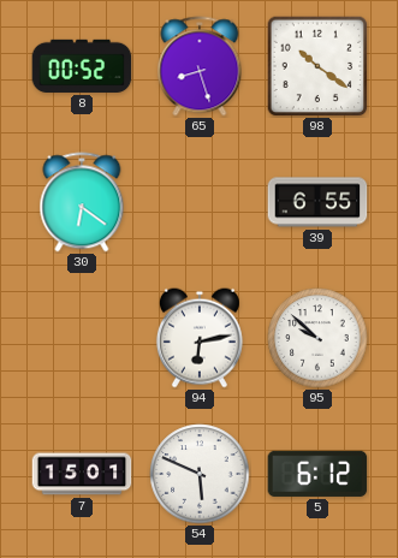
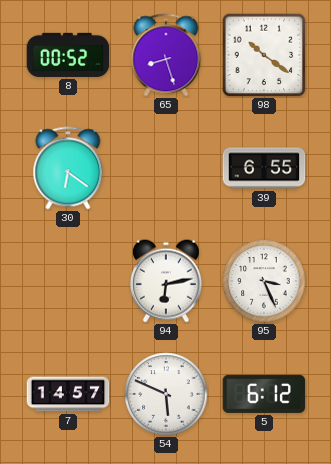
95: 9:52 -> 3:26
7: 15:01 -> 14:57
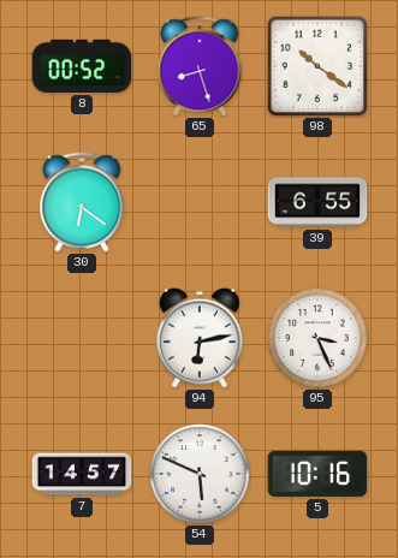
5: 6:12 -> 10:16
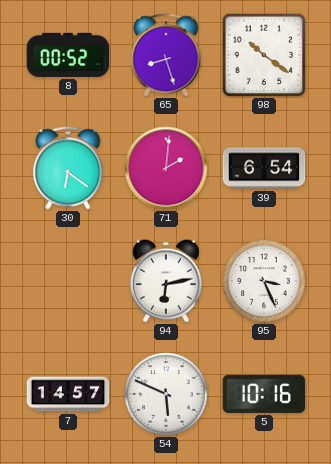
71: none -> 2:01
39: 6:55 -> 6:54
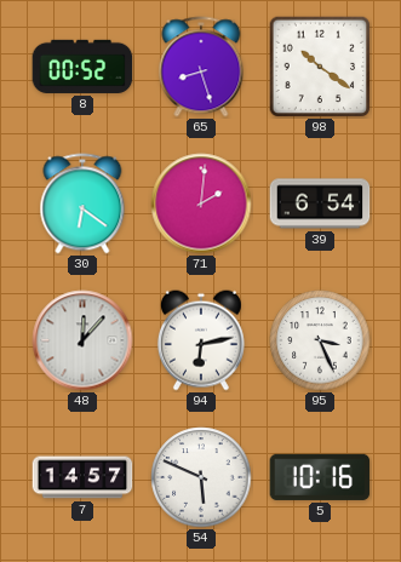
48: none -> 12:07
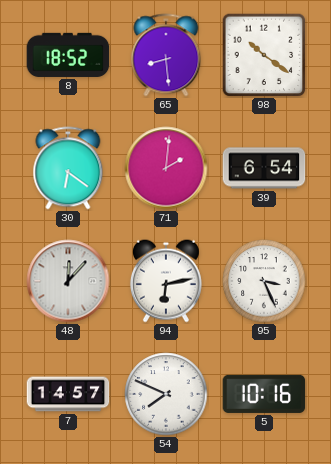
8: 00:52 -> 18:52
65: 8:27 -> 8:29
54: 5:49 -> 7:49
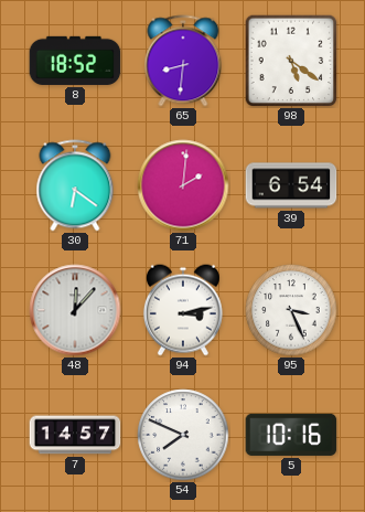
65: 8:29 -> 8:31
98: 10:21 -> 5:21
94: 6:13 -> 3:13
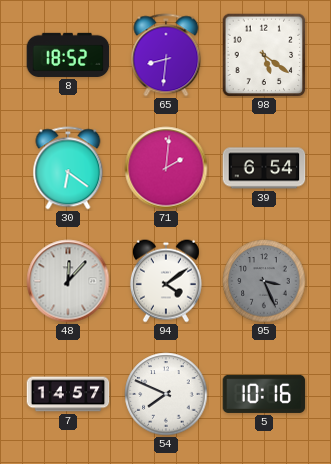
94: 3:13 -> 4:09
95 dial: white -> grey
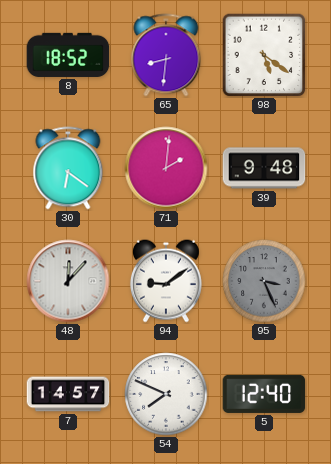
39: 6:54 -> 9:48
94: 4:09 -> 9:09
5: 10:16 -> 12:40
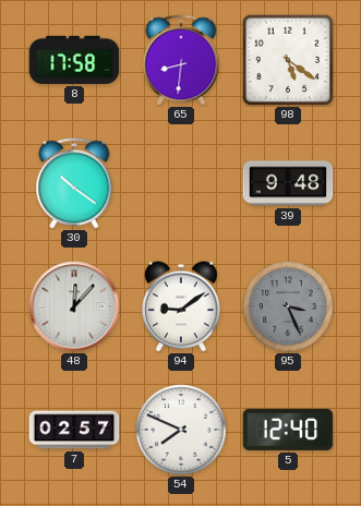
8: 18:52 -> 17:58
30: 6:21 -> 10:21
71: 2:01 -> none
7: 14:57 -> 02:57
